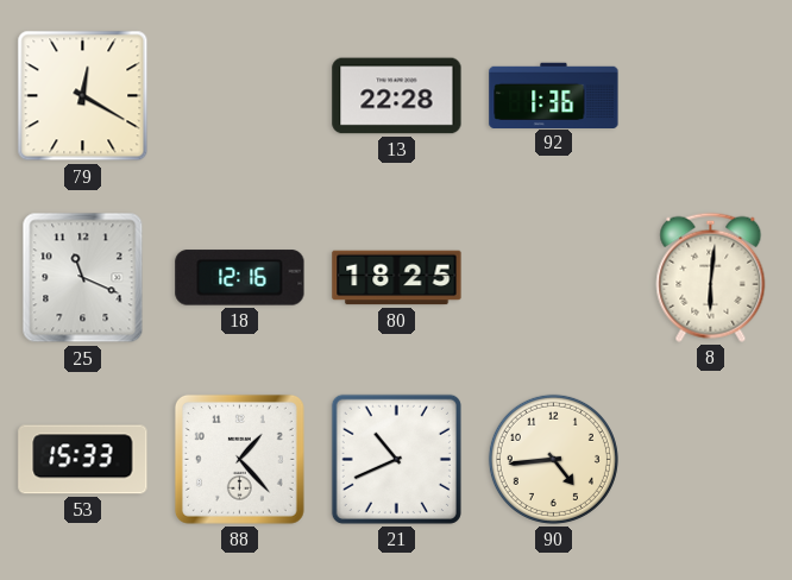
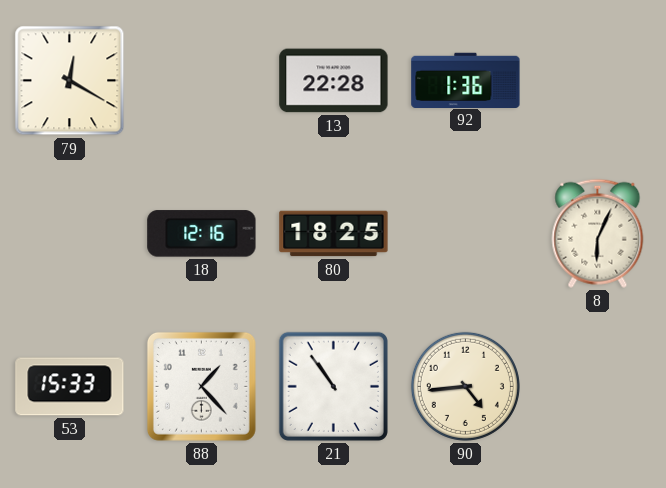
25: 11:19 -> none
8: 6:01 -> 6:04
21: 10:41 -> 10:54
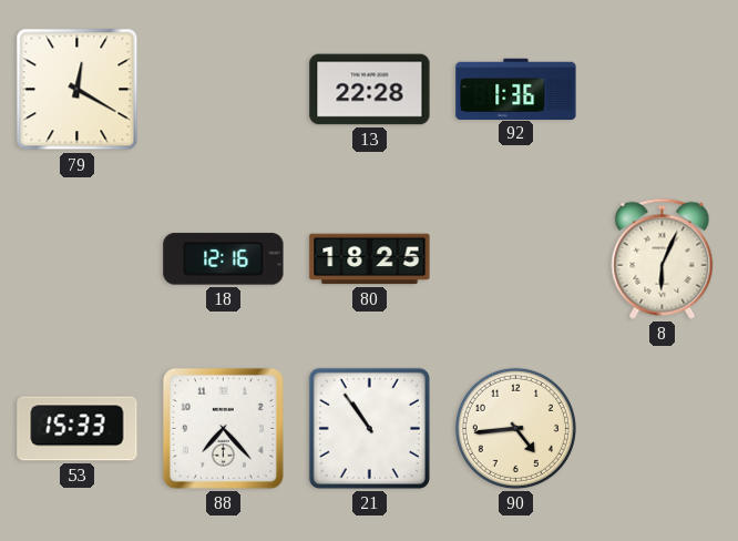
88: 1:23 -> 7:23
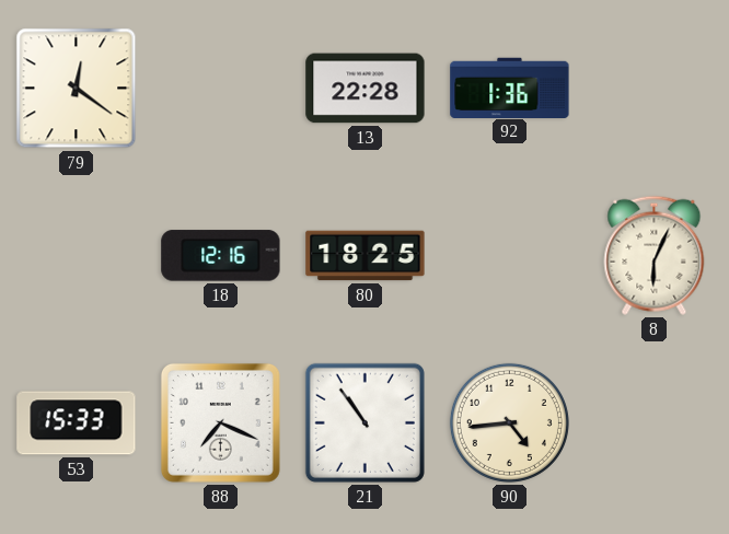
79: 12:20 -> 12:21
88: 7:23 -> 7:19
